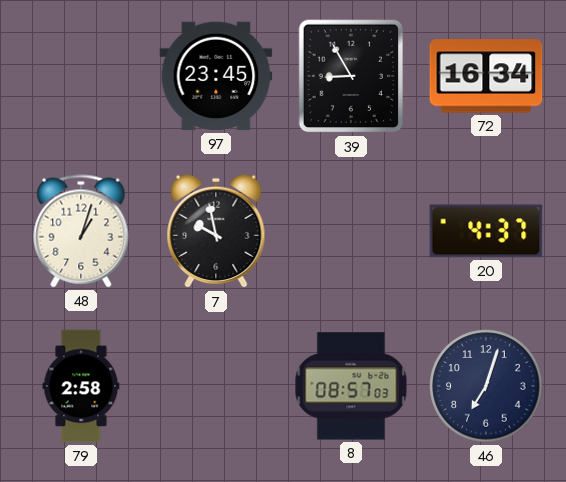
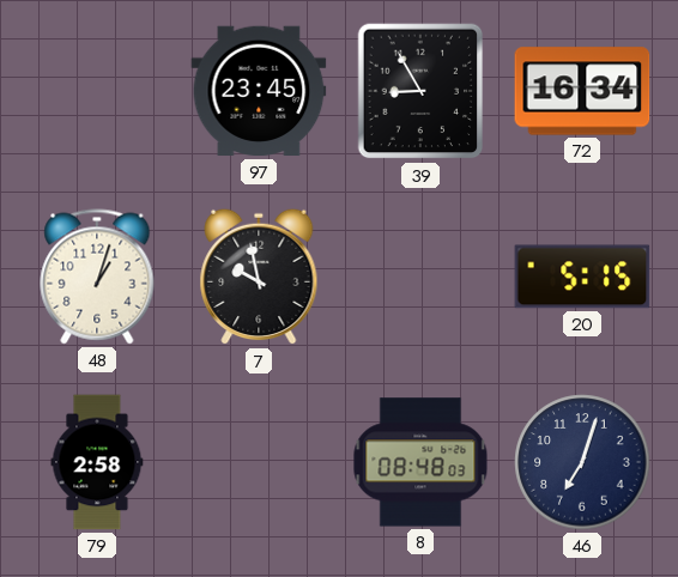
20: 4:37 -> 5:15
8: 08:57 -> 08:48
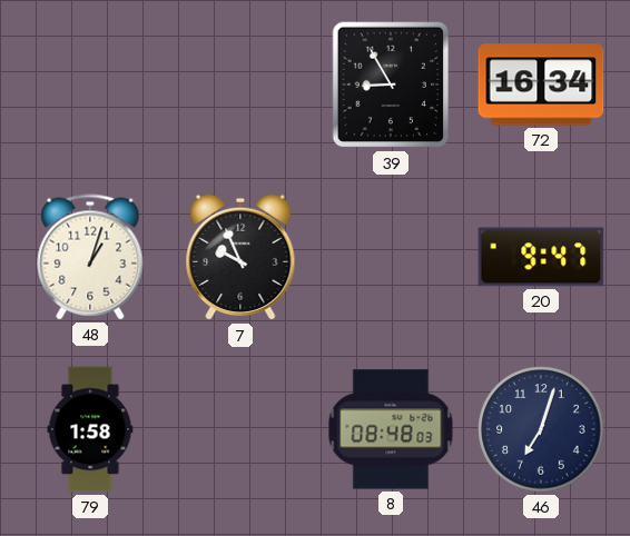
97: 23:45 -> none
7: 9:58 -> 9:56
20: 5:15 -> 9:47
79: 2:58 -> 1:58
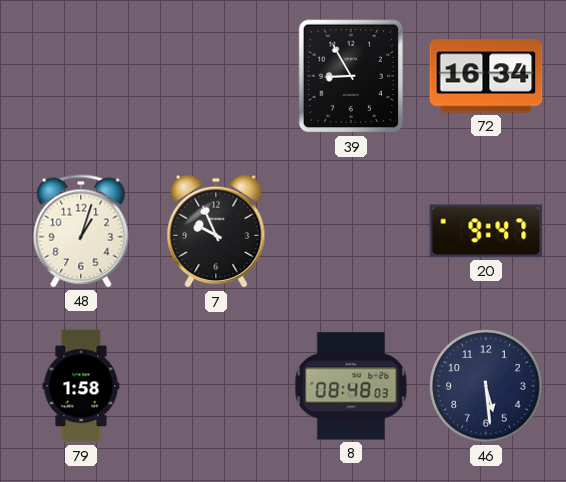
46: 7:03 -> 5:29
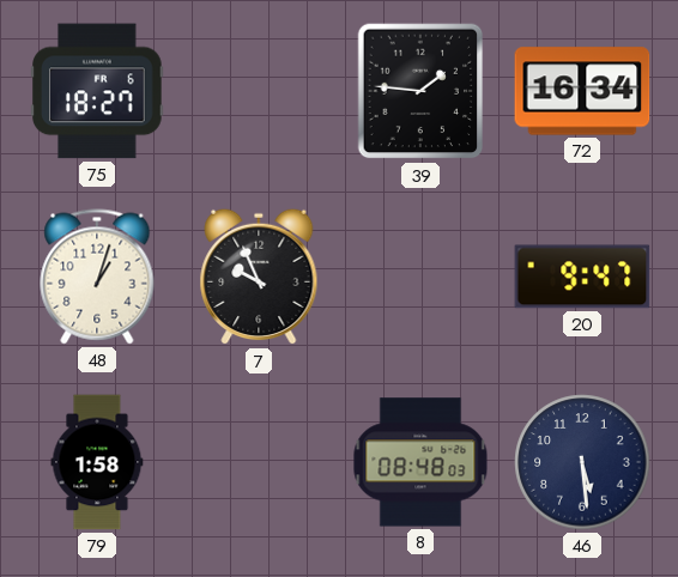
75: none -> 18:27
39: 8:55 -> 1:46
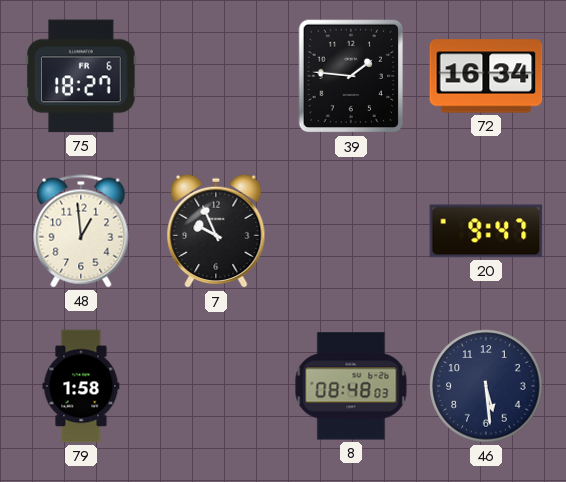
48: 1:03 -> 12:59
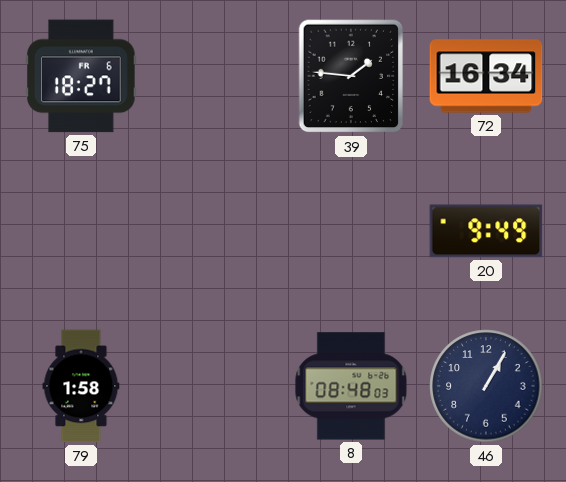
48: 12:59 -> none
7: 9:56 -> none
20: 9:47 -> 9:49
46: 5:29 -> 1:05
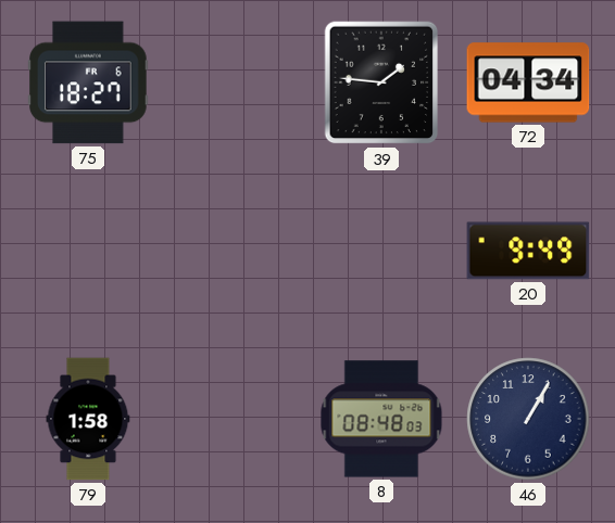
72: 16:34 -> 04:34
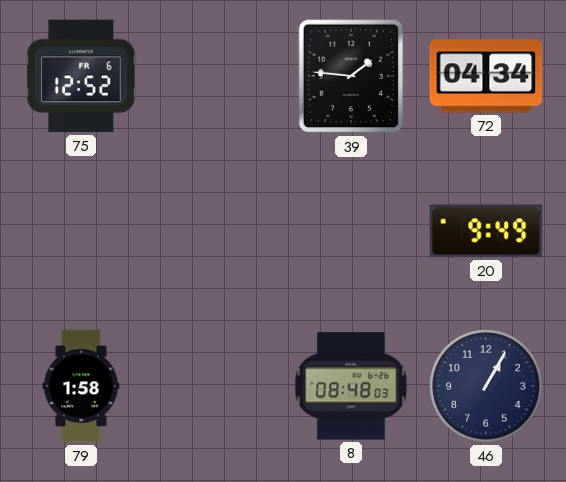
75: 18:27 -> 12:52
